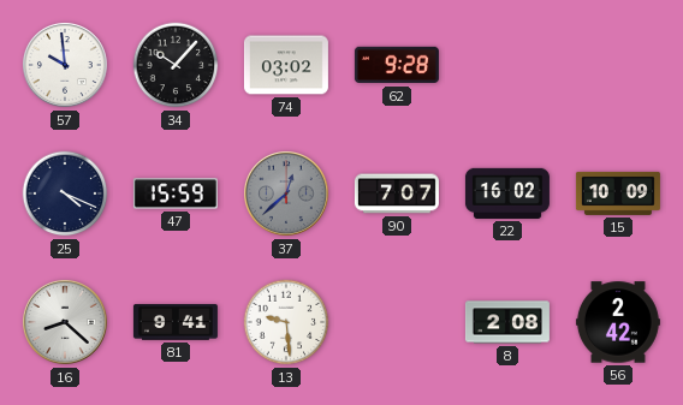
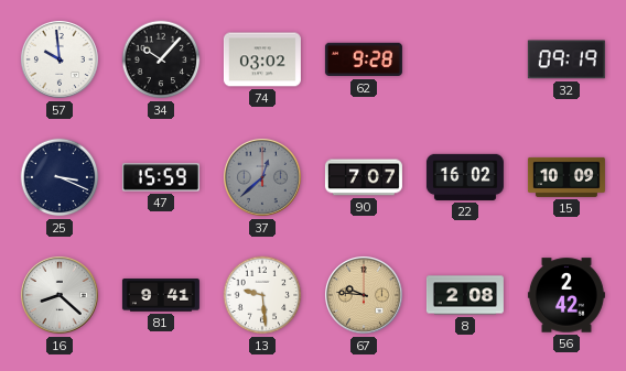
32: none -> 09:19
25: 4:19 -> 3:19
67: none -> 9:46
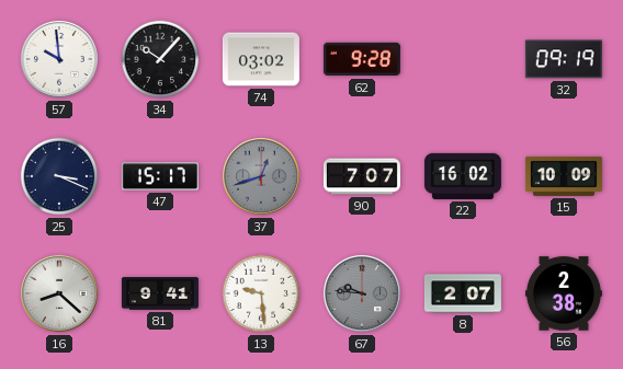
47: 15:59 -> 15:17
37: 12:38 -> 12:42
67 dial: champagne -> grey
8: 2:08 -> 2:07
56: 2:42 -> 2:38
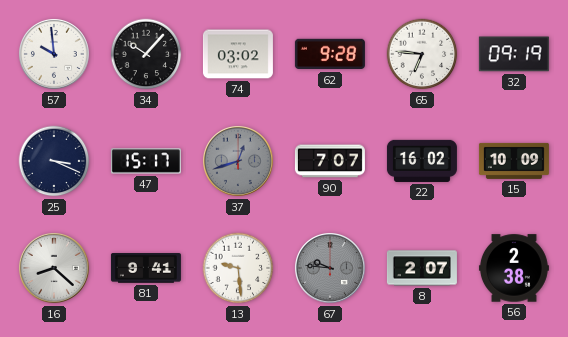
65: none -> 6:46
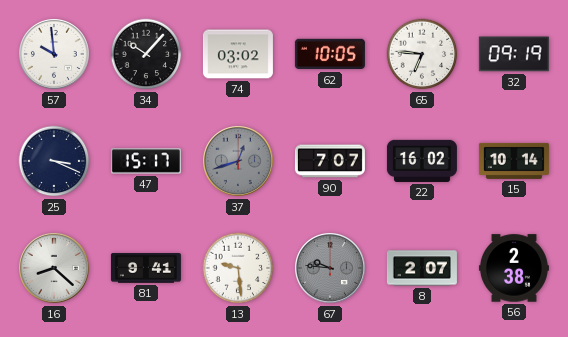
62: 9:28 -> 10:05
15: 10:09 -> 10:14
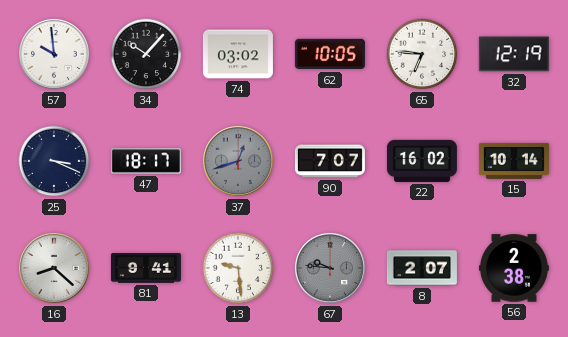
32: 09:19 -> 12:19
47: 15:17 -> 18:17
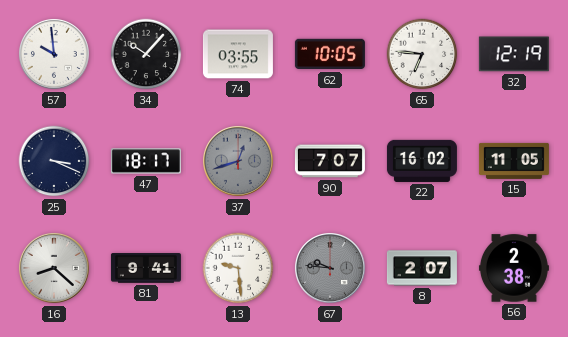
74: 03:02 -> 03:55
15: 10:14 -> 11:05
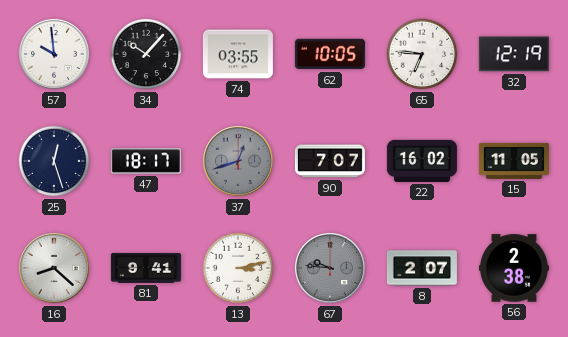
25: 3:19 -> 12:27
13: 9:29 -> 3:13
